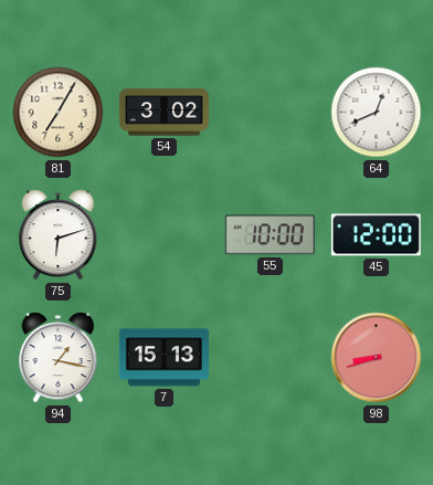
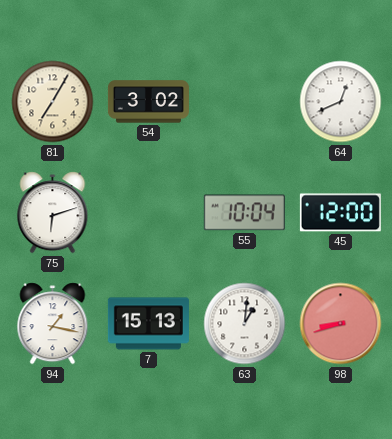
55: 10:00 -> 10:04
63: none -> 1:01
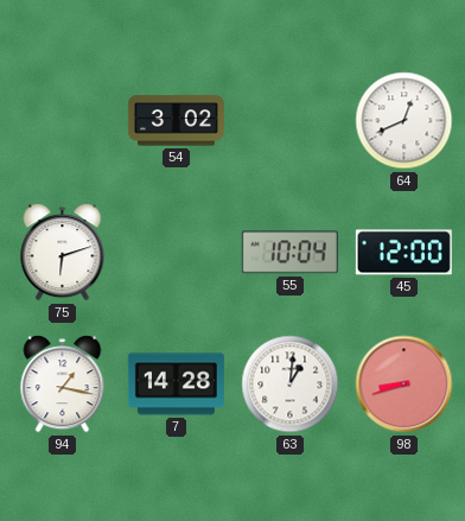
81: 7:05 -> none
7: 15:13 -> 14:28
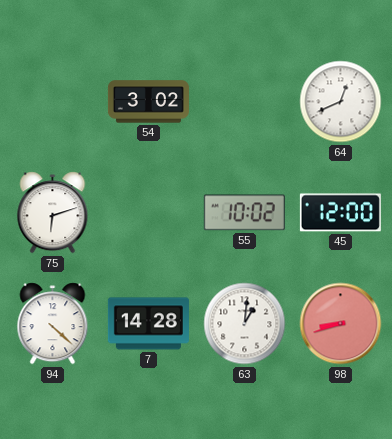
55: 10:04 -> 10:02
94: 1:17 -> 4:22
